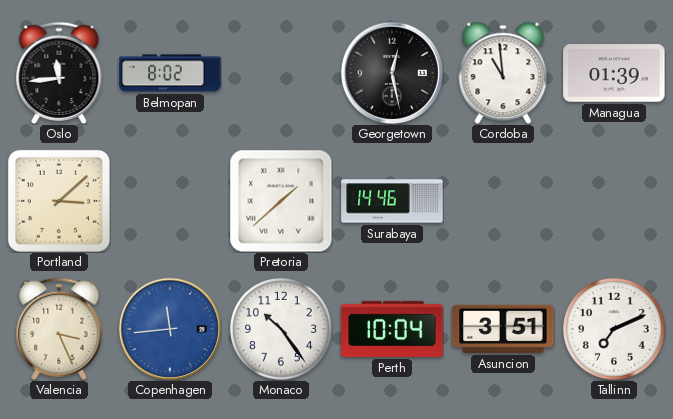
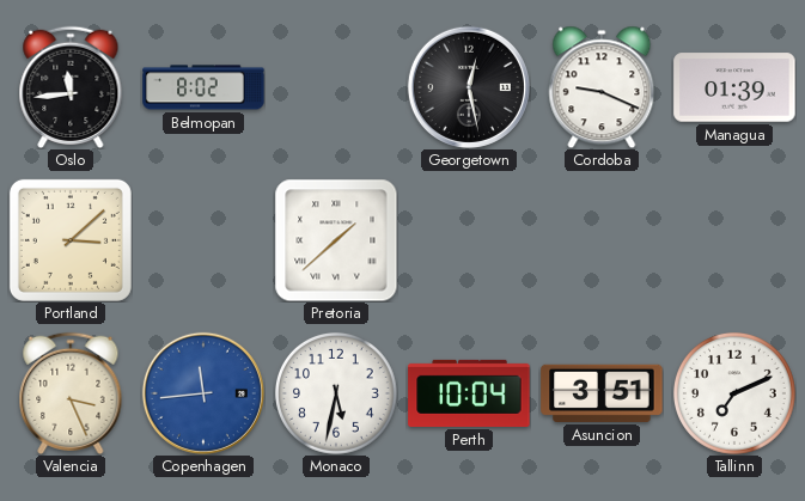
Cordoba: 10:59 -> 9:19
Surabaya: 14:46 -> none
Monaco: 10:24 -> 5:32
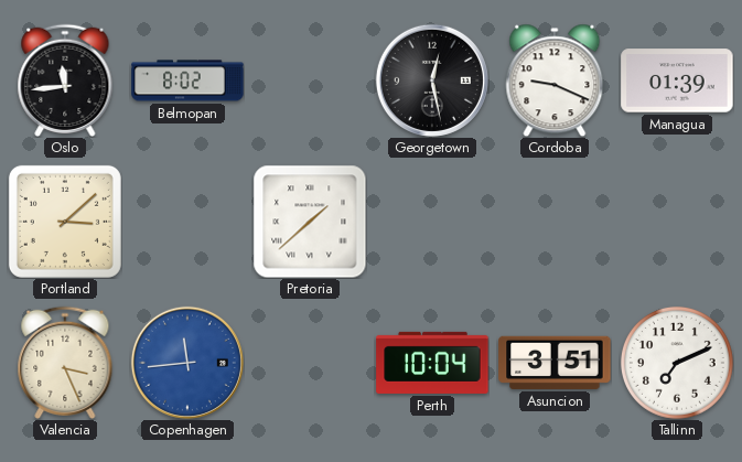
Monaco: 5:32 -> none
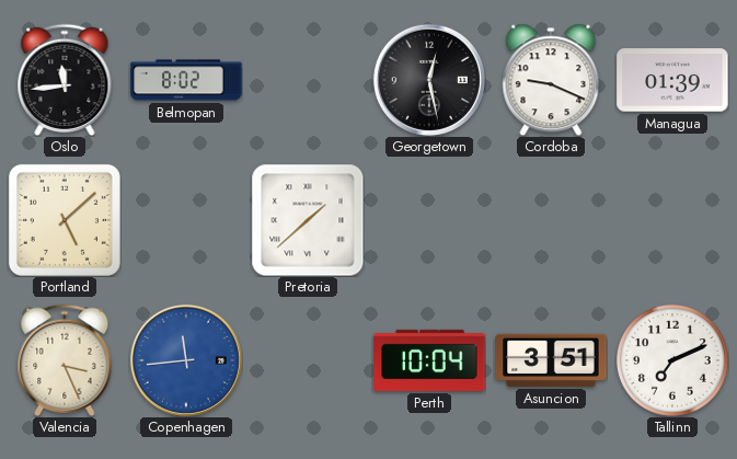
Portland: 3:08 -> 5:08
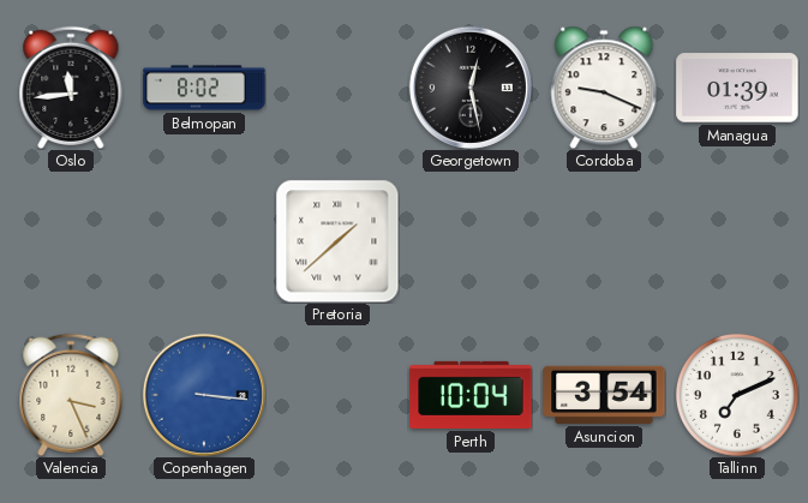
Portland: 5:08 -> none
Copenhagen: 11:44 -> 3:16
Asuncion: 3:51 -> 3:54
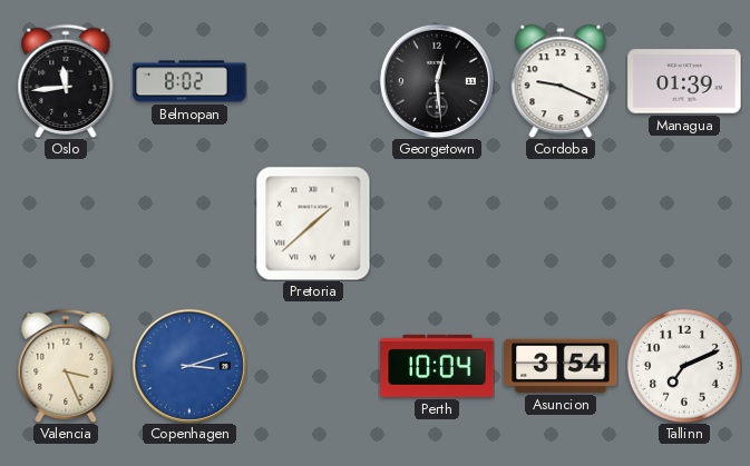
Georgetown: 12:28 -> 12:29
Copenhagen: 3:16 -> 3:12
